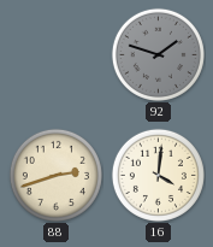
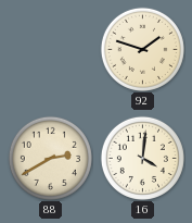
92 dial: grey -> cream
88: 2:42 -> 2:40
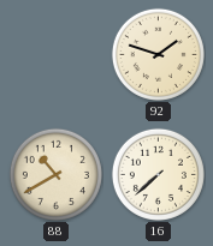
88: 2:40 -> 10:40
16: 4:01 -> 7:38
